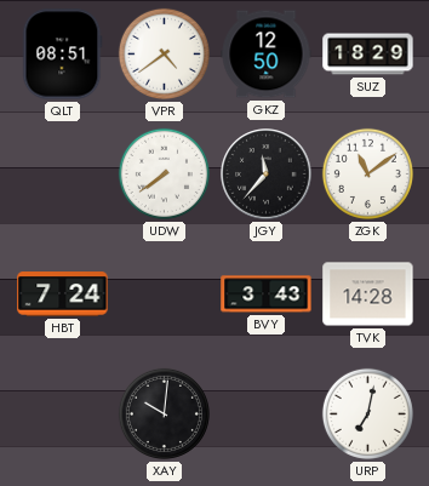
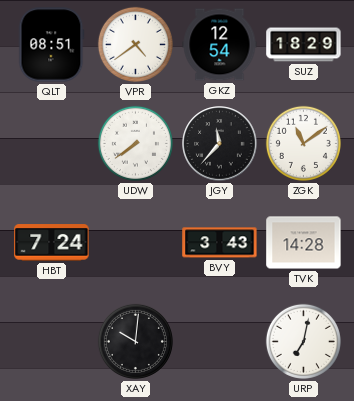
GKZ: 12:50 -> 12:54
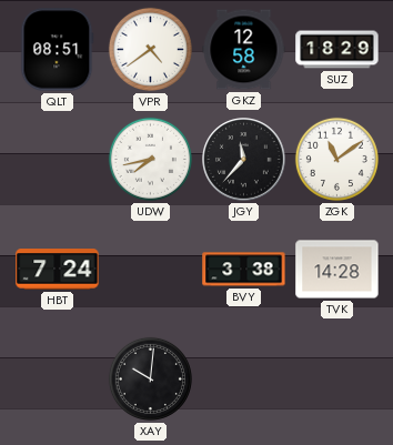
GKZ: 12:54 -> 12:58
UDW: 7:39 -> 7:43
BVY: 3:43 -> 3:38
URP: 7:02 -> none
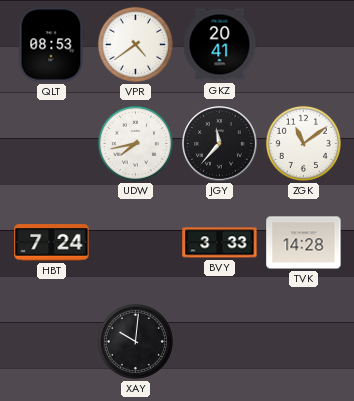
QLT: 08:51 -> 08:53
GKZ: 12:58 -> 20:41
SUZ: 18:29 -> none
BVY: 3:38 -> 3:33
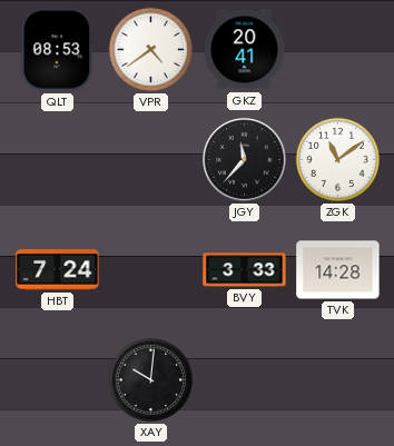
UDW: 7:43 -> none
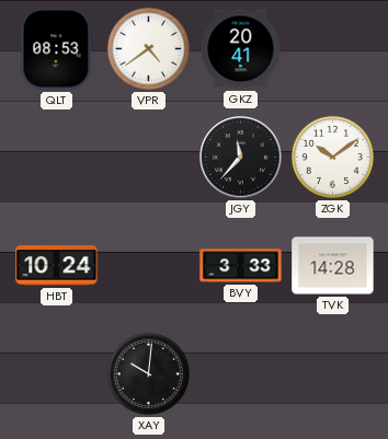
ZGK: 11:09 -> 10:09
HBT: 7:24 -> 10:24
